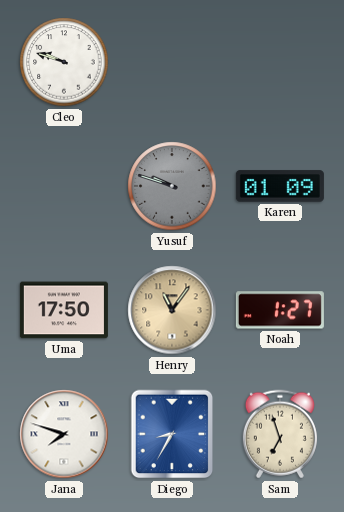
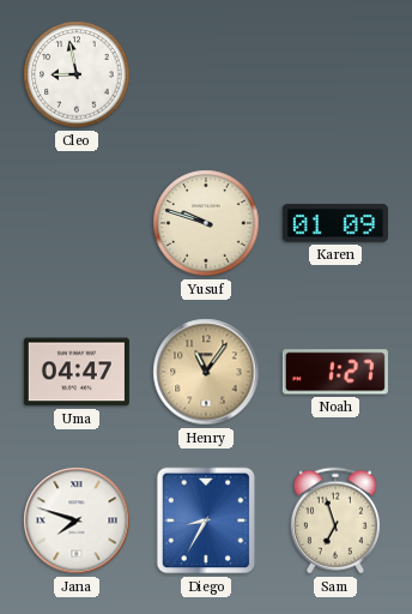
Cleo: 9:48 -> 8:58
Yusuf dial: grey -> cream
Uma: 17:50 -> 04:47
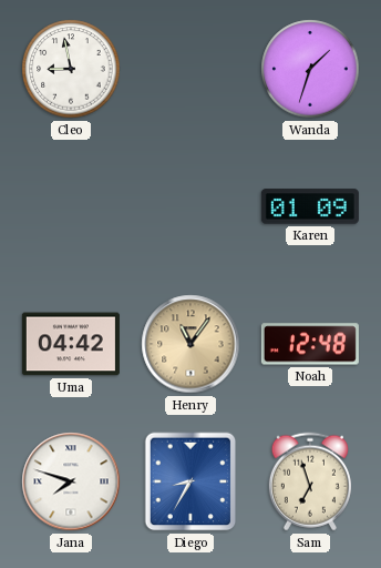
Wanda: none -> 1:33
Yusuf: 9:48 -> none
Uma: 04:47 -> 04:42
Noah: 1:27 -> 12:48
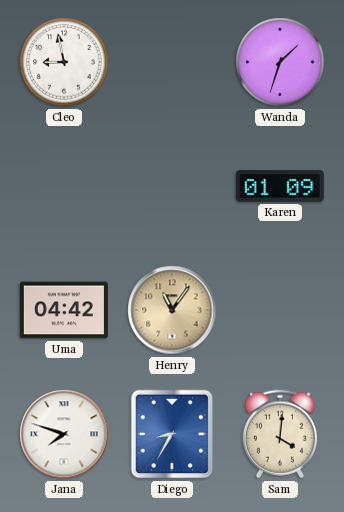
Noah: 12:48 -> none
Sam: 6:57 -> 4:01
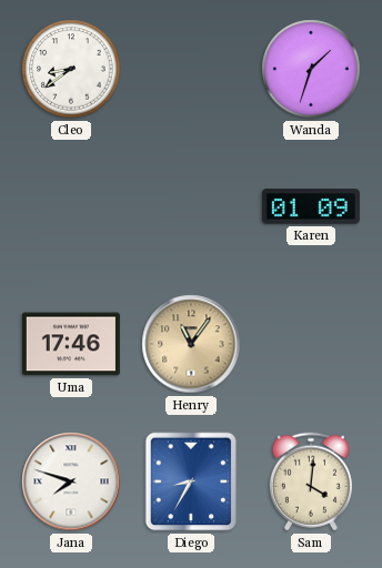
Cleo: 8:58 -> 8:39
Uma: 04:42 -> 17:46
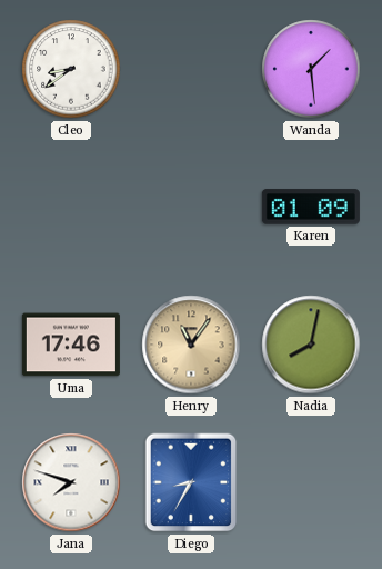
Wanda: 1:33 -> 1:29
Nadia: none -> 8:02
Sam: 4:01 -> none
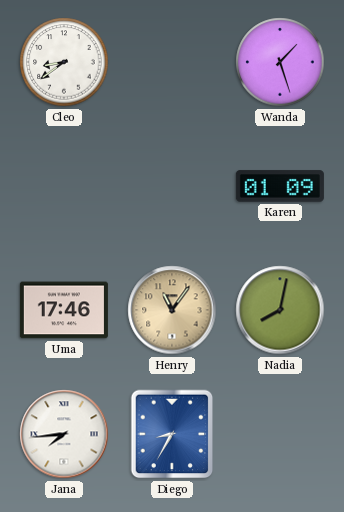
Wanda: 1:29 -> 1:27
Jana: 7:48 -> 7:44
